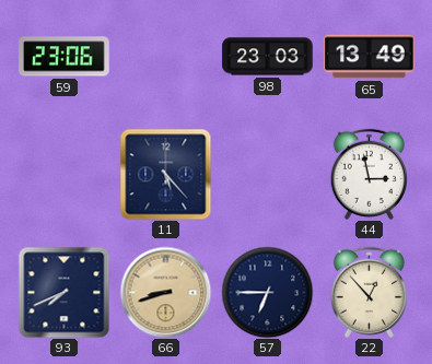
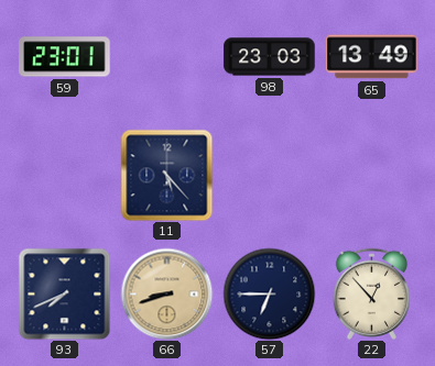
59: 23:06 -> 23:01
44: 2:58 -> none
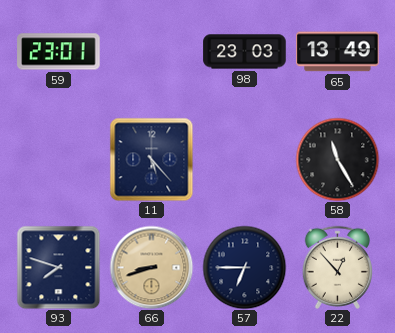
58: none -> 11:25
93: 7:41 -> 7:48
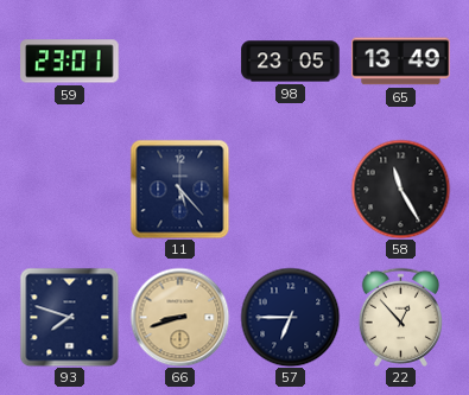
98: 23:03 -> 23:05
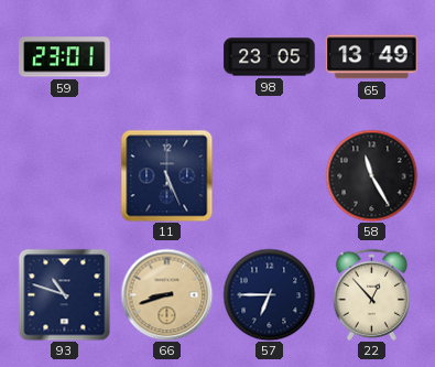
11: 5:23 -> 5:26
93: 7:48 -> 10:48
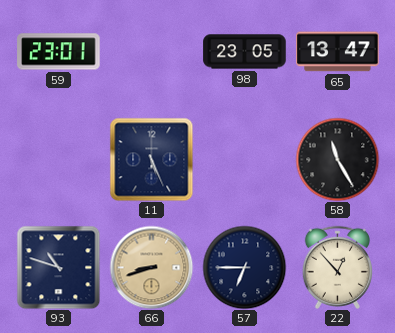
65: 13:49 -> 13:47
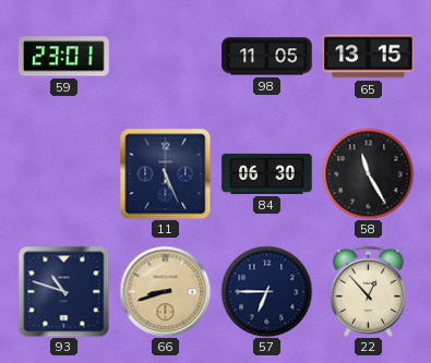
98: 23:05 -> 11:05
65: 13:47 -> 13:15
84: none -> 06:30
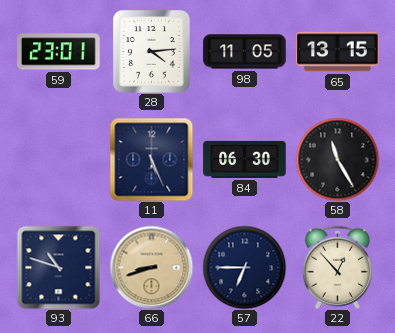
28: none -> 4:14
